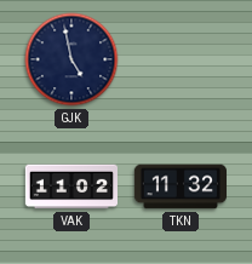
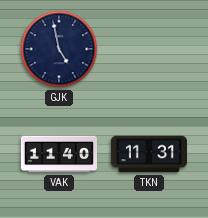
VAK: 11:02 -> 11:40
TKN: 11:32 -> 11:31
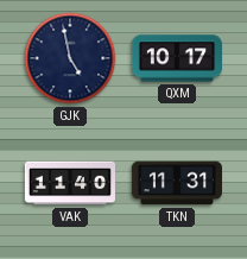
QXM: none -> 10:17
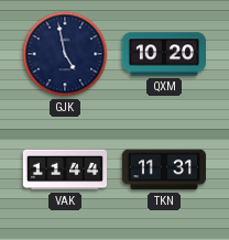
QXM: 10:17 -> 10:20
VAK: 11:40 -> 11:44
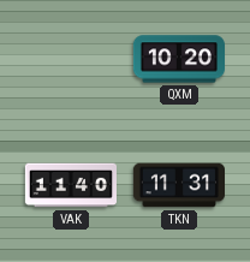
GJK: 4:58 -> none
VAK: 11:44 -> 11:40
